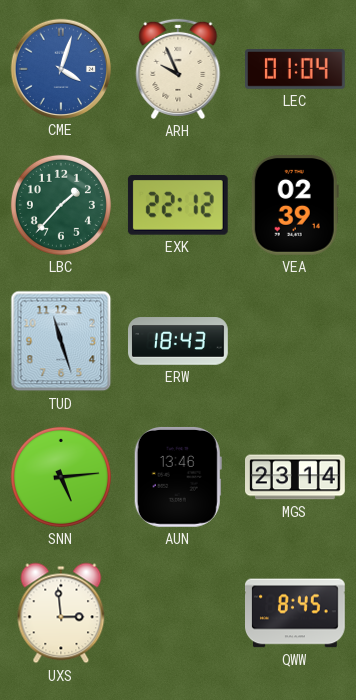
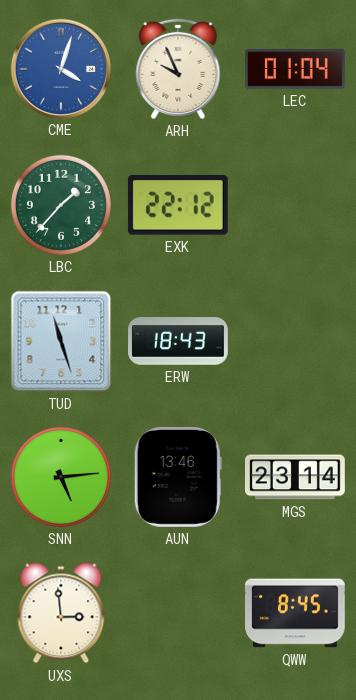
VEA: 02:39 -> none
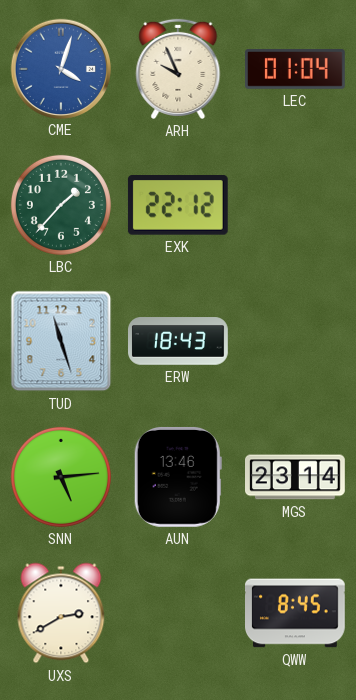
UXS: 2:59 -> 2:40
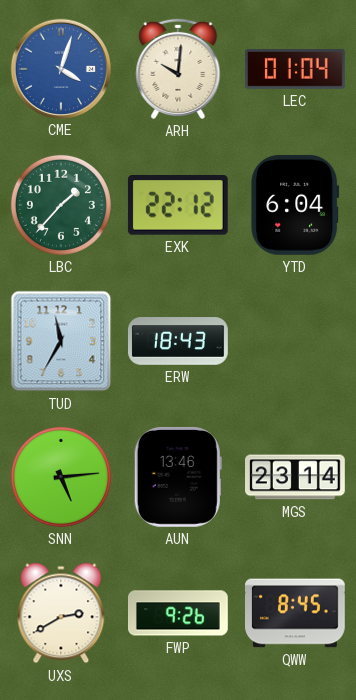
ARH: 9:56 -> 10:01
YTD: none -> 6:04
TUD: 11:27 -> 11:35
FWP: none -> 9:26
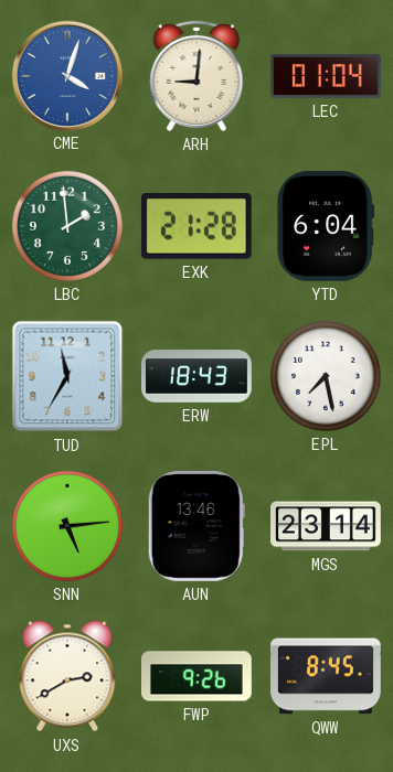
ARH: 10:01 -> 9:01
LBC: 1:37 -> 1:59
EXK: 22:12 -> 21:28
EPL: none -> 7:28
